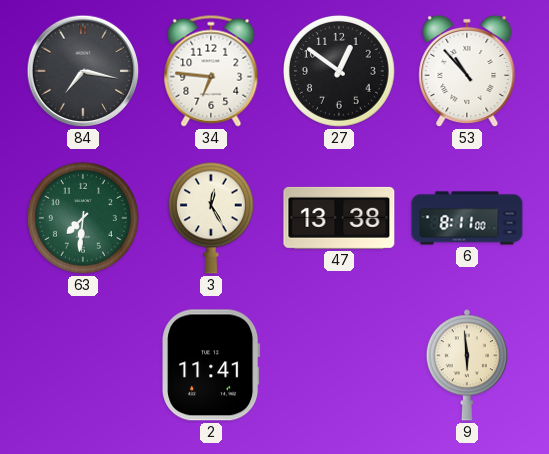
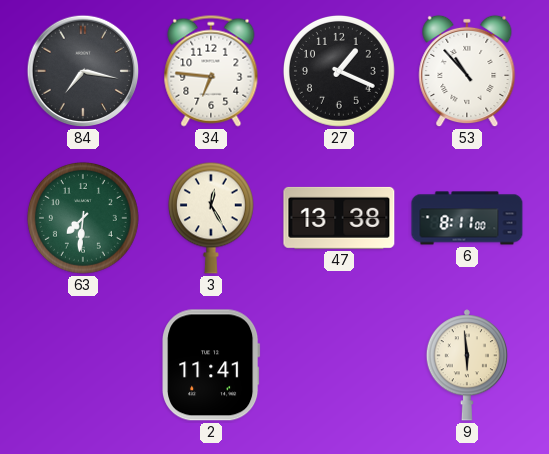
27: 12:51 -> 1:19
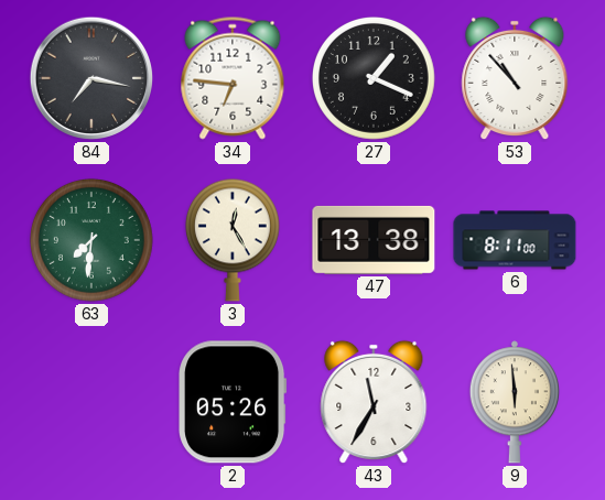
2: 11:41 -> 05:26
43: none -> 11:35
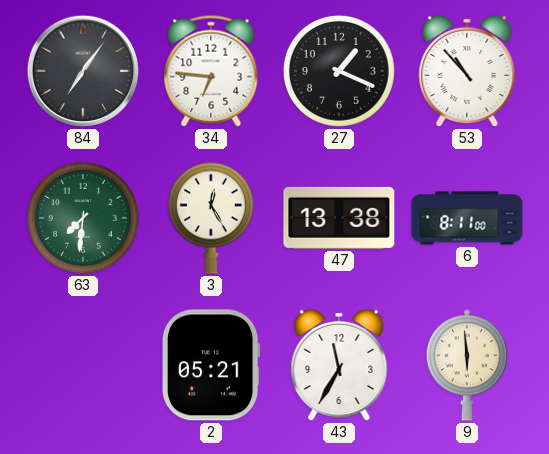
84: 7:17 -> 7:06
2: 05:26 -> 05:21
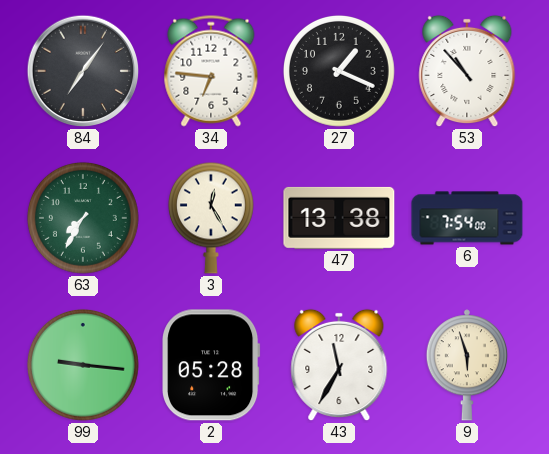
63: 7:31 -> 7:35
6: 8:11 -> 7:54
99: none -> 9:16
2: 05:21 -> 05:28
9: 5:59 -> 5:57
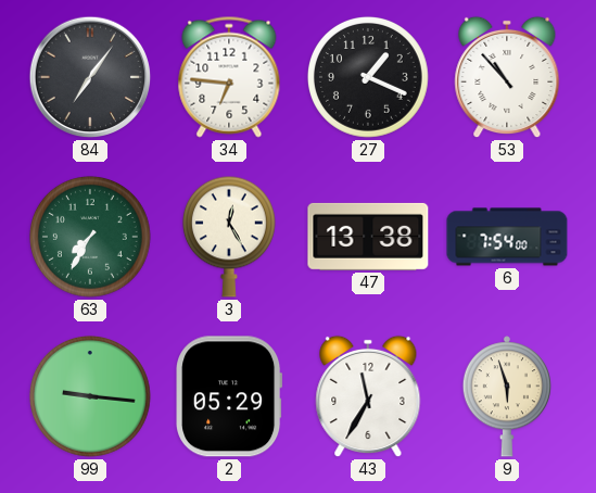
2: 05:28 -> 05:29
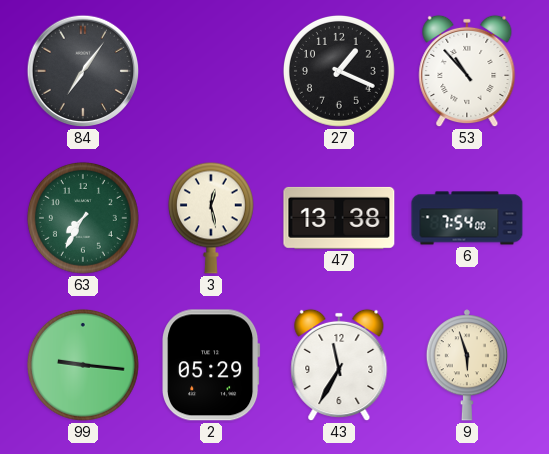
34: 6:46 -> none
3: 12:25 -> 12:28
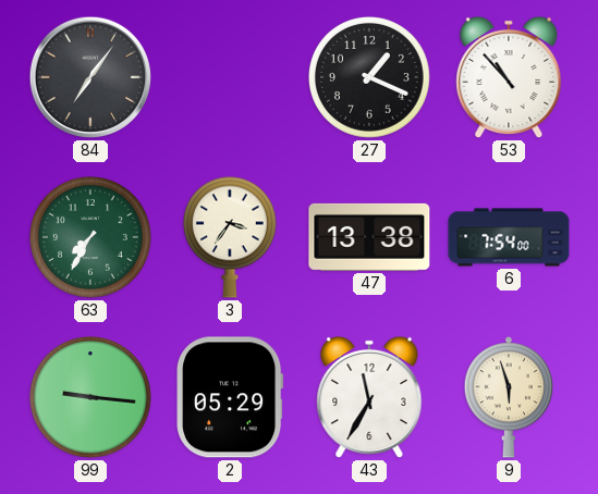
3: 12:28 -> 3:36
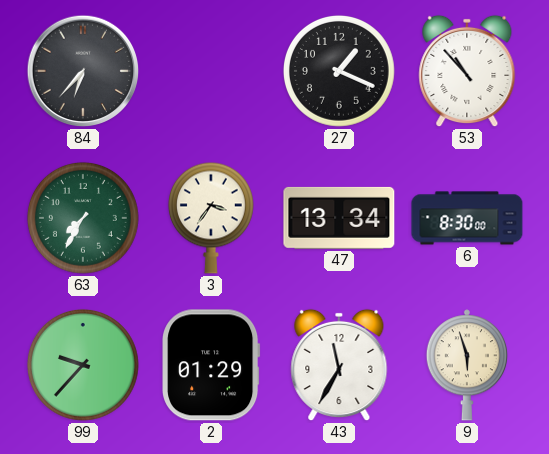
84: 7:06 -> 6:37
47: 13:38 -> 13:34
6: 7:54 -> 8:30
99: 9:16 -> 9:37
2: 05:29 -> 01:29
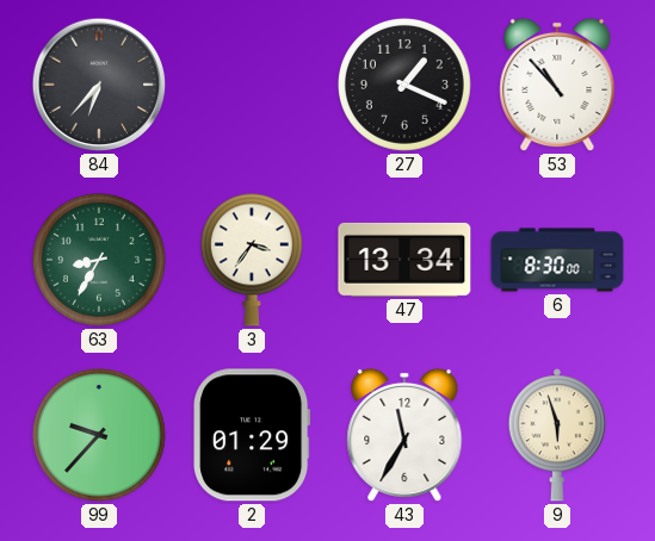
63: 7:35 -> 8:35
